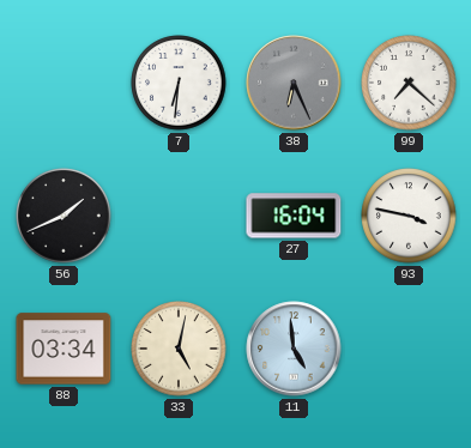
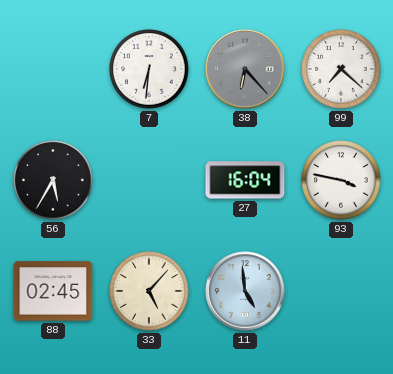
38: 6:26 -> 6:23
56: 1:41 -> 5:35
88: 03:34 -> 02:45
33: 5:02 -> 5:07
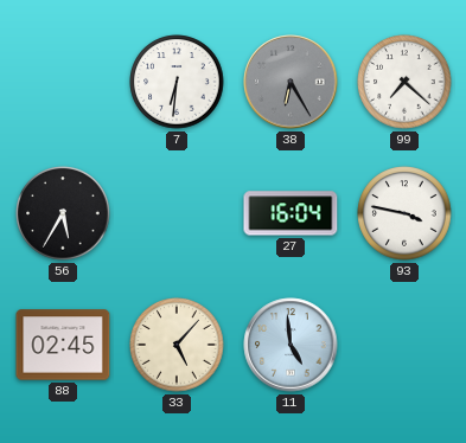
38: 6:23 -> 6:25
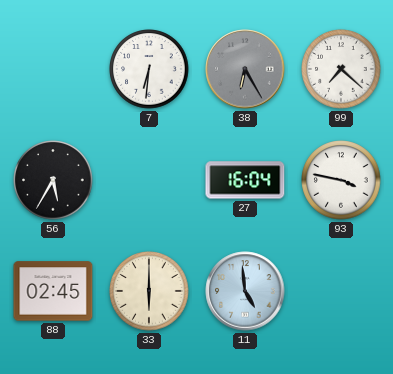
33: 5:07 -> 6:00
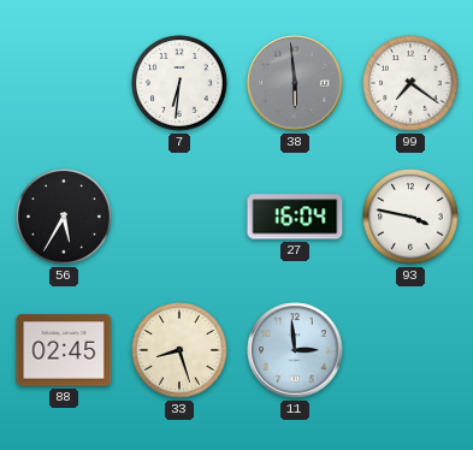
38: 6:25 -> 5:59
99: 7:22 -> 7:21
33: 6:00 -> 8:27
11: 4:59 -> 2:59
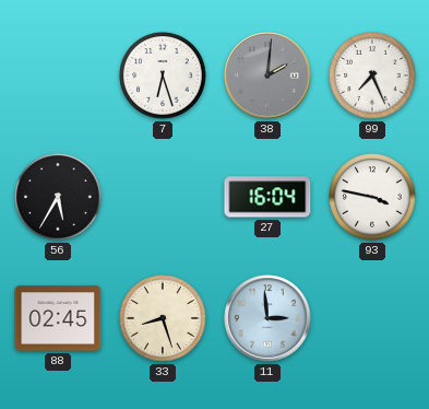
7: 6:31 -> 6:27
38: 5:59 -> 2:01
99: 7:21 -> 7:26
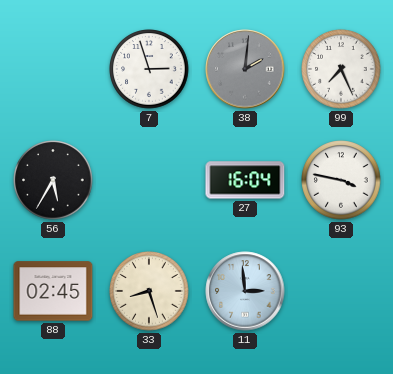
7: 6:27 -> 2:57
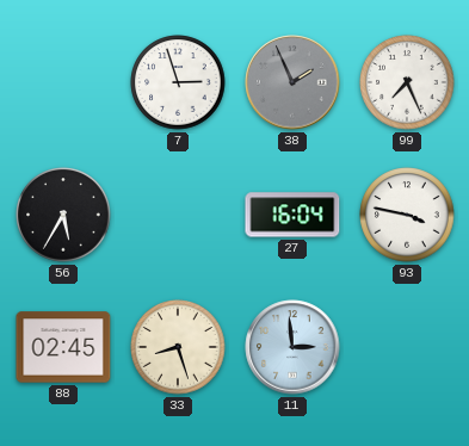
38: 2:01 -> 1:56
